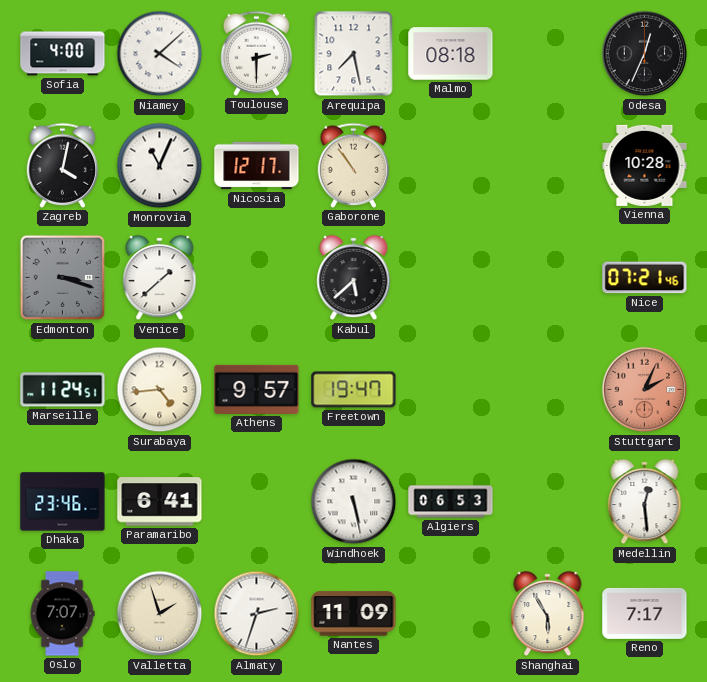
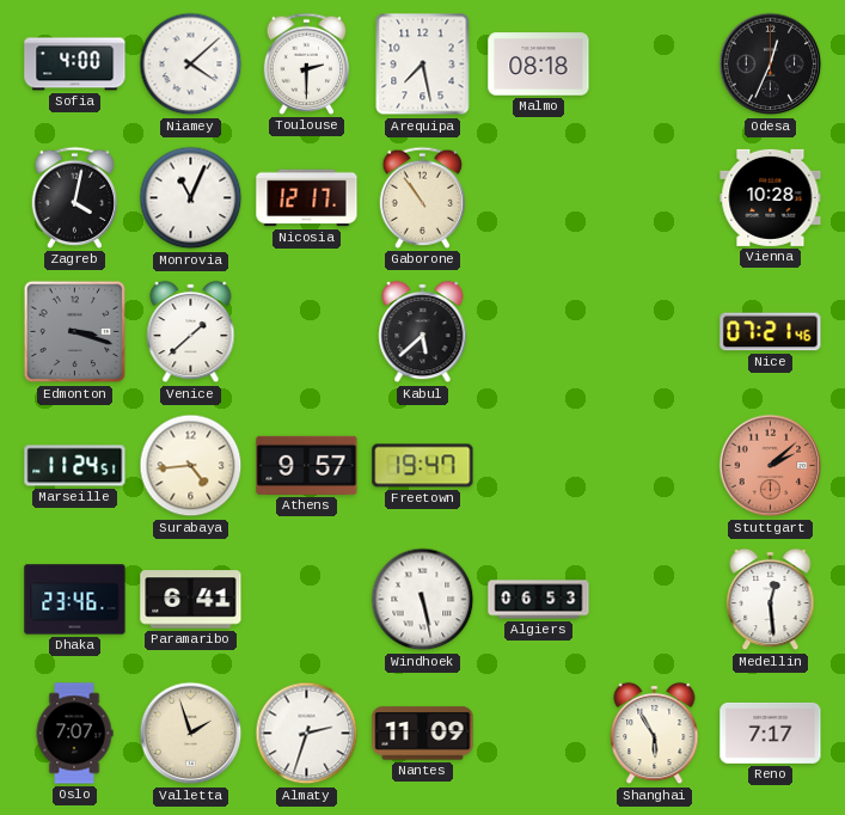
Stuttgart: 2:04 -> 2:08
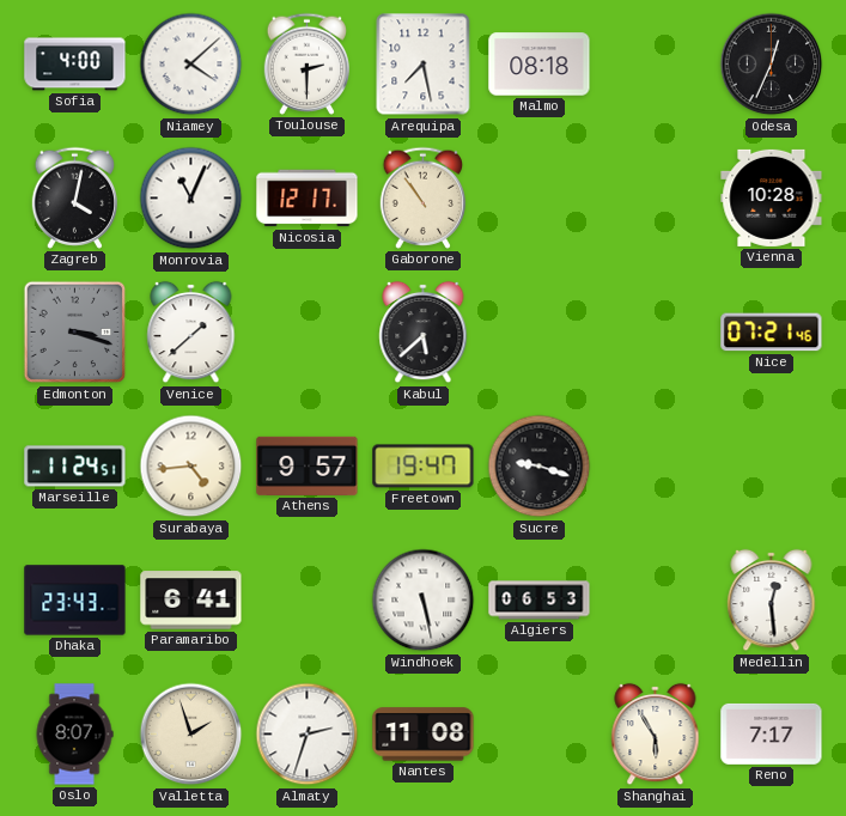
Sucre: none -> 9:18
Stuttgart: 2:08 -> none
Dhaka: 23:46 -> 23:43
Oslo: 7:07 -> 8:07
Nantes: 11:09 -> 11:08
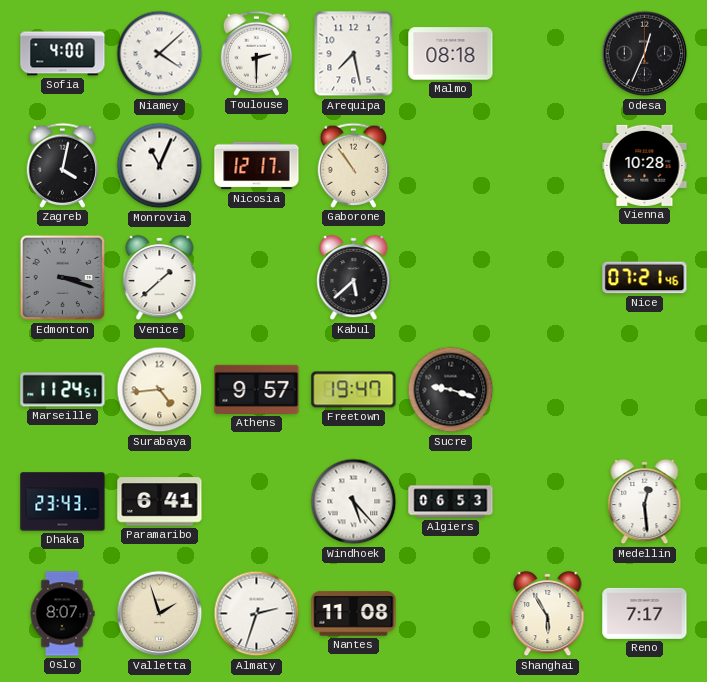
Windhoek: 5:28 -> 5:23
